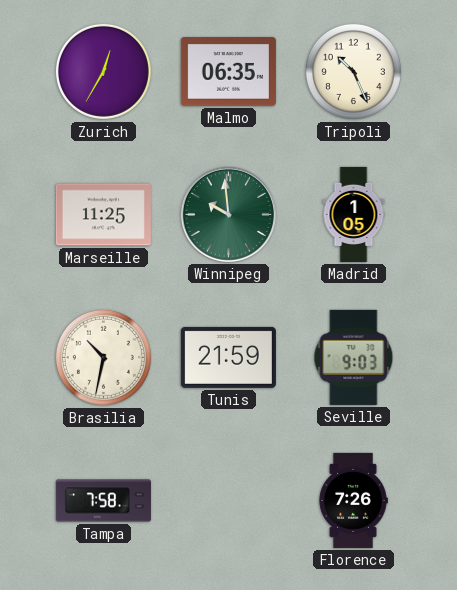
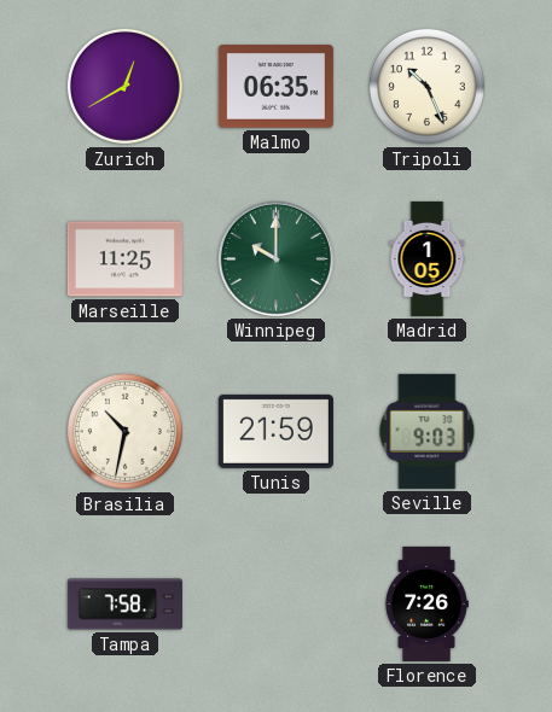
Zurich: 12:35 -> 12:40
Winnipeg: 9:59 -> 10:00
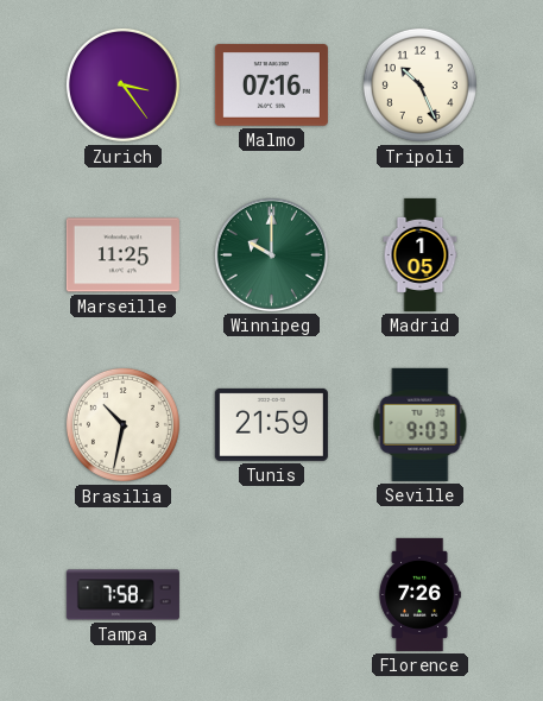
Zurich: 12:40 -> 3:24
Malmo: 06:35 -> 07:16
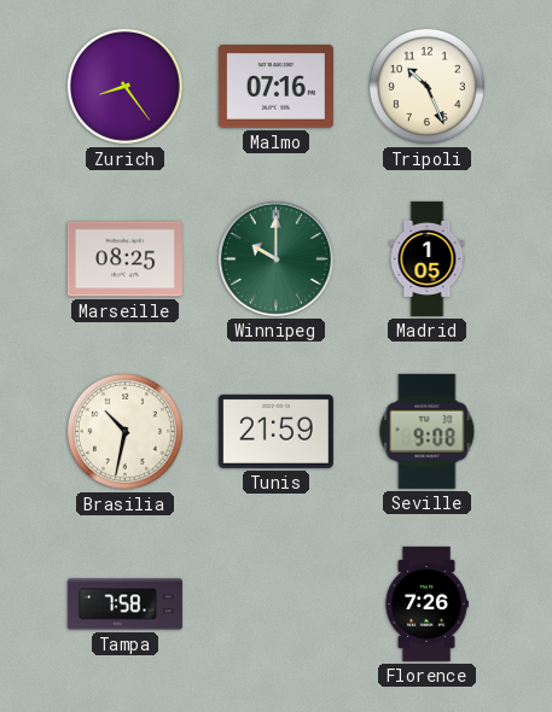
Zurich: 3:24 -> 8:24
Marseille: 11:25 -> 08:25
Seville: 9:03 -> 9:08
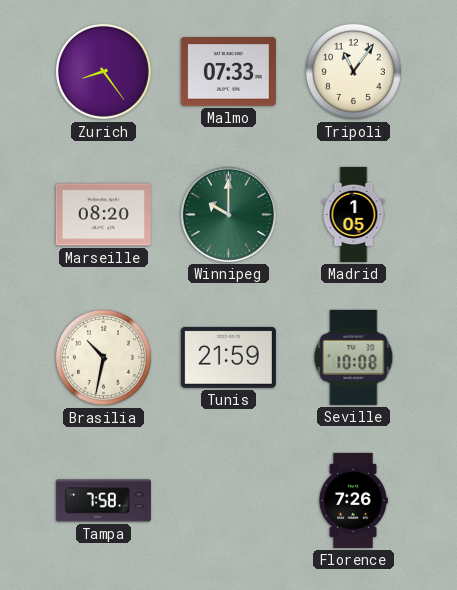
Malmo: 07:16 -> 07:33
Tripoli: 10:26 -> 11:06
Marseille: 08:25 -> 08:20
Seville: 9:08 -> 10:08
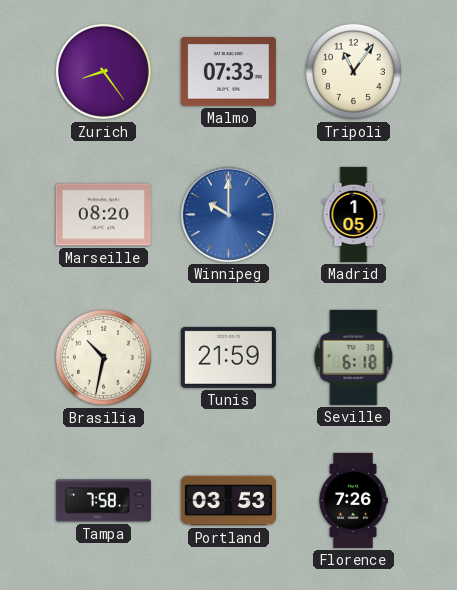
Winnipeg dial: green -> blue
Seville: 10:08 -> 6:18
Portland: none -> 03:53
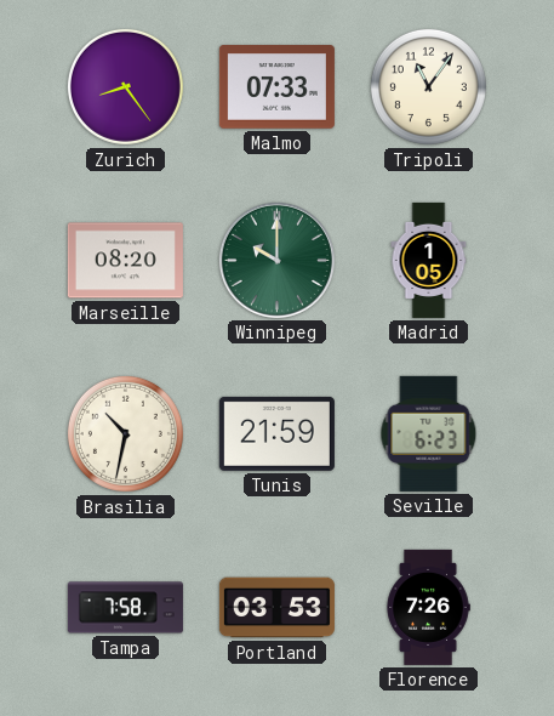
Winnipeg dial: blue -> green
Seville: 6:18 -> 6:23
